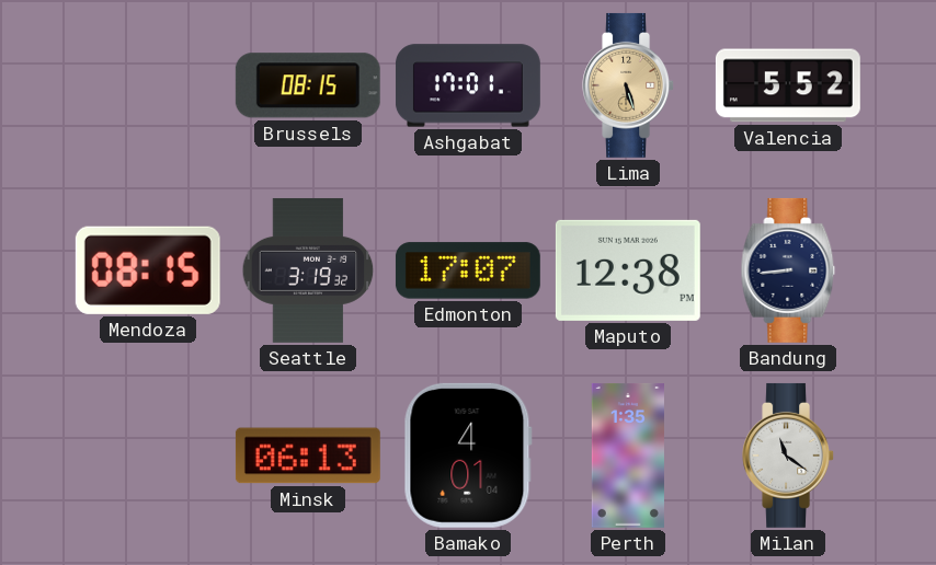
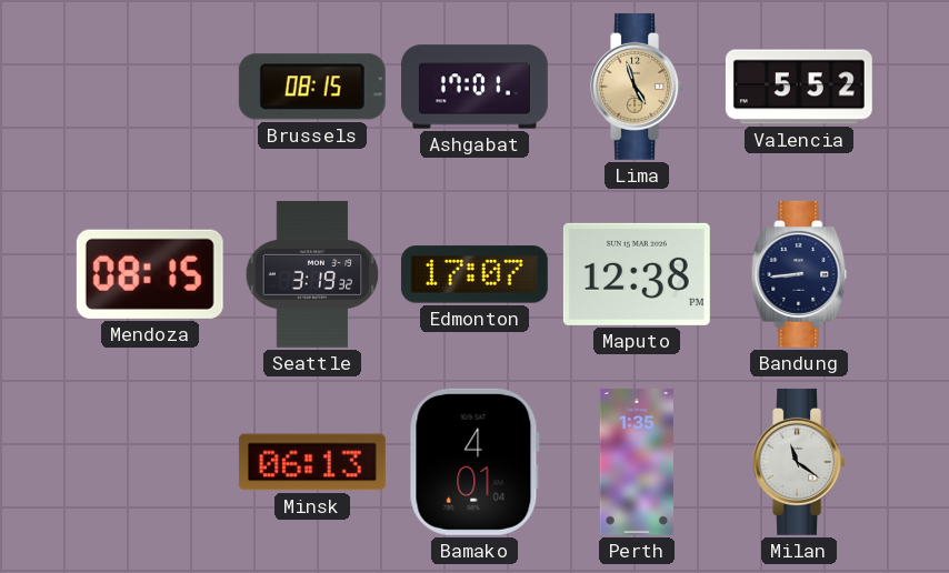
Lima: 5:27 -> 4:57
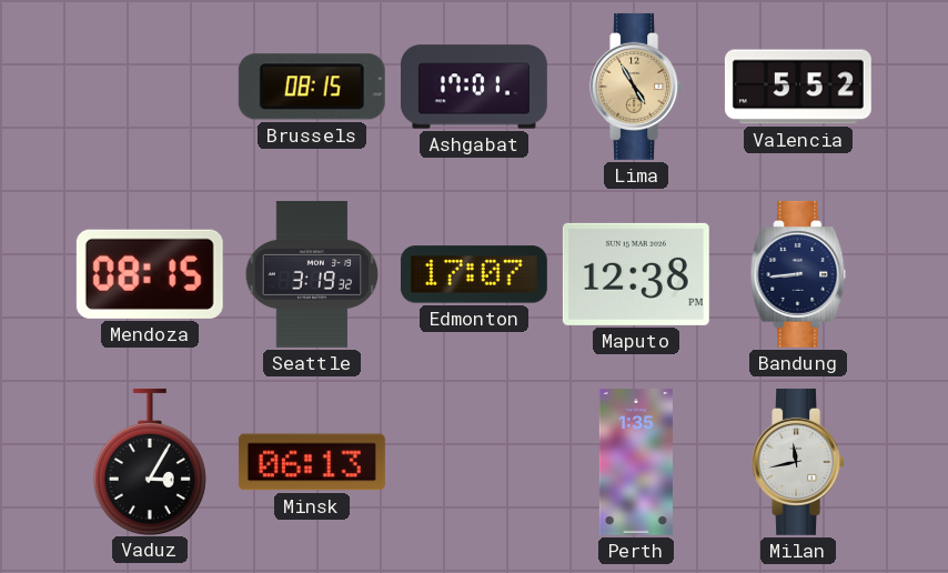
Lima: 4:57 -> 4:55
Vaduz: none -> 3:05
Bamako: 4:01 -> none
Milan: 11:21 -> 11:43
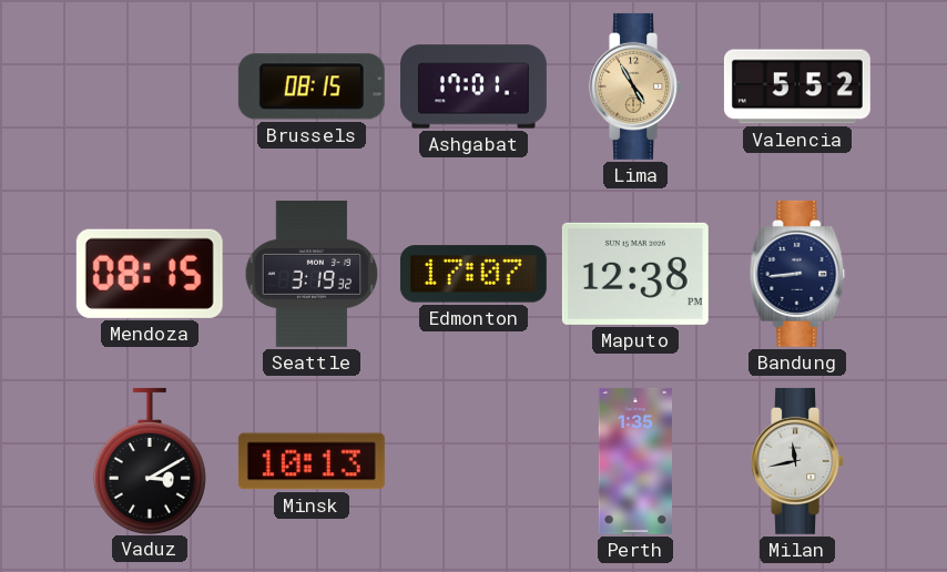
Vaduz: 3:05 -> 3:10
Minsk: 06:13 -> 10:13
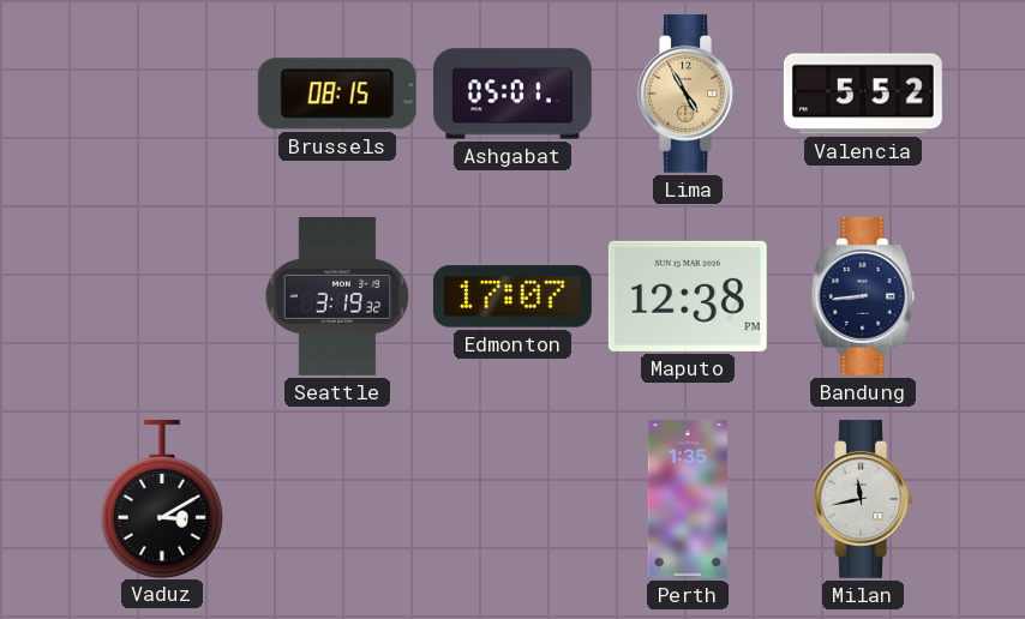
Ashgabat: 17:01 -> 05:01
Mendoza: 08:15 -> none
Minsk: 10:13 -> none
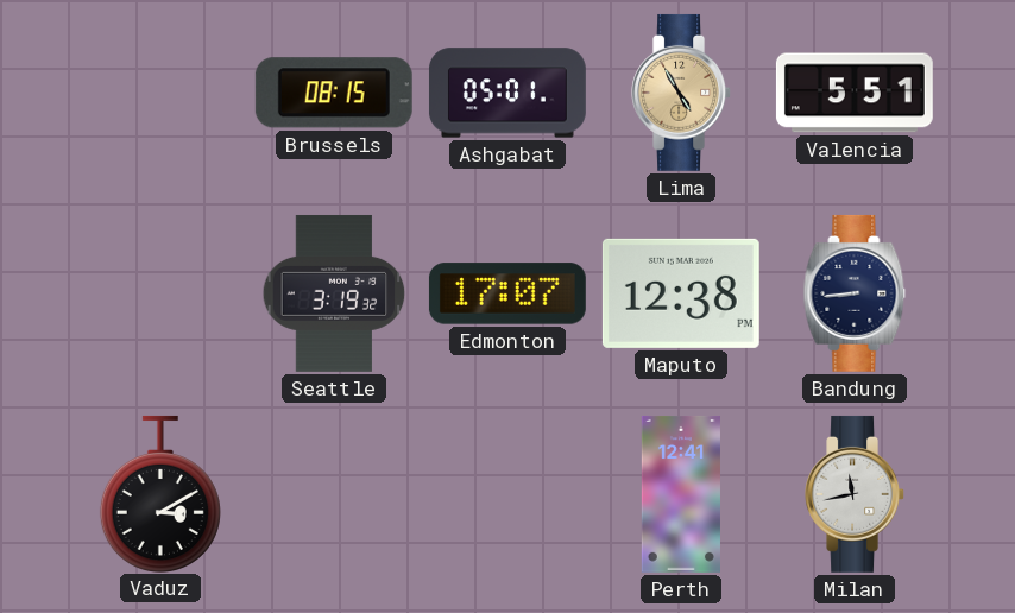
Valencia: 5:52 -> 5:51
Perth: 1:35 -> 12:41
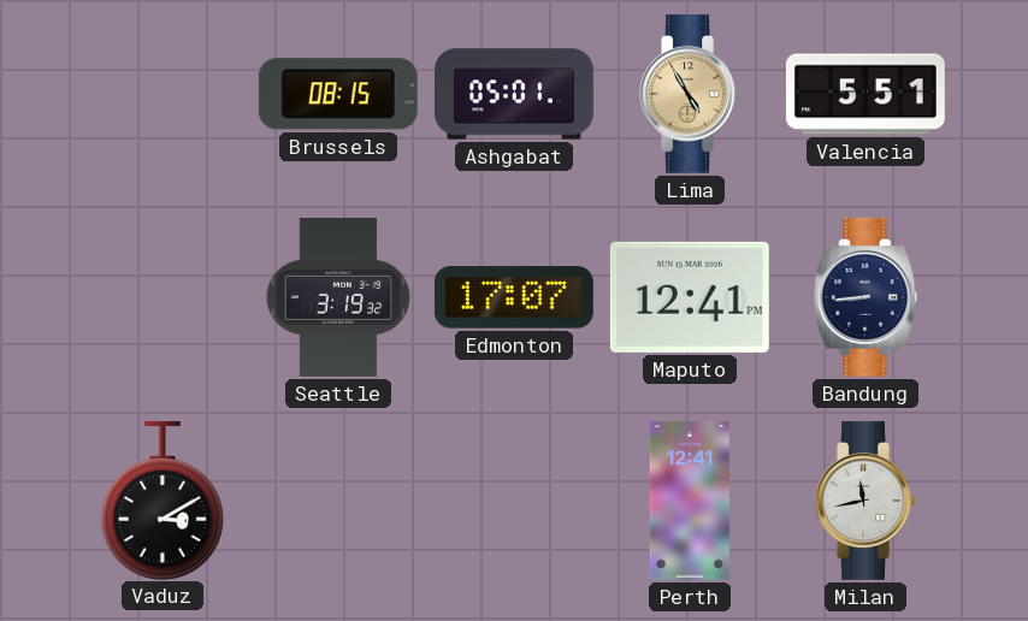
Maputo: 12:38 -> 12:41
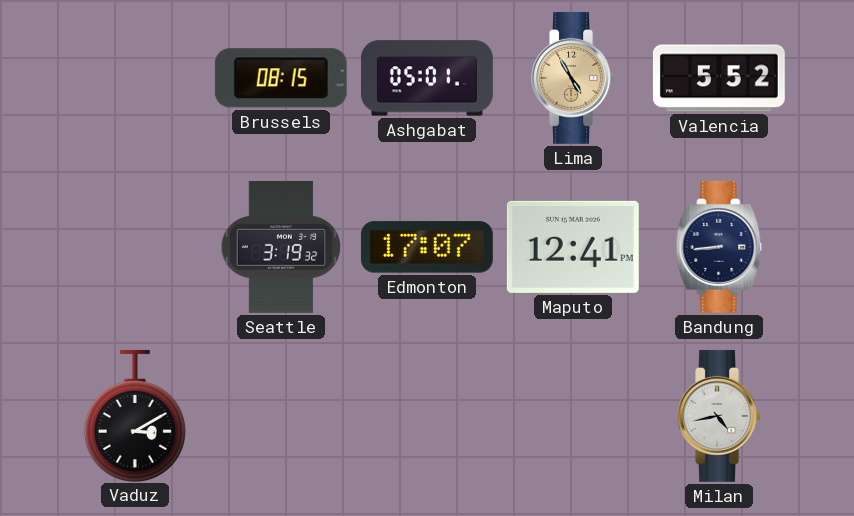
Valencia: 5:51 -> 5:52
Perth: 12:41 -> none
Milan: 11:43 -> 4:43
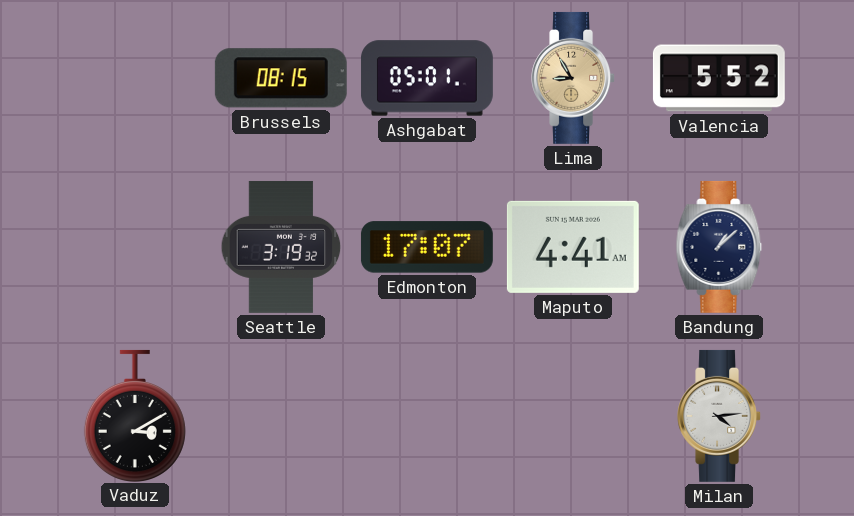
Lima: 4:55 -> 8:55
Maputo: 12:41 -> 4:41
Bandung: 8:44 -> 1:08
Milan: 4:43 -> 4:14
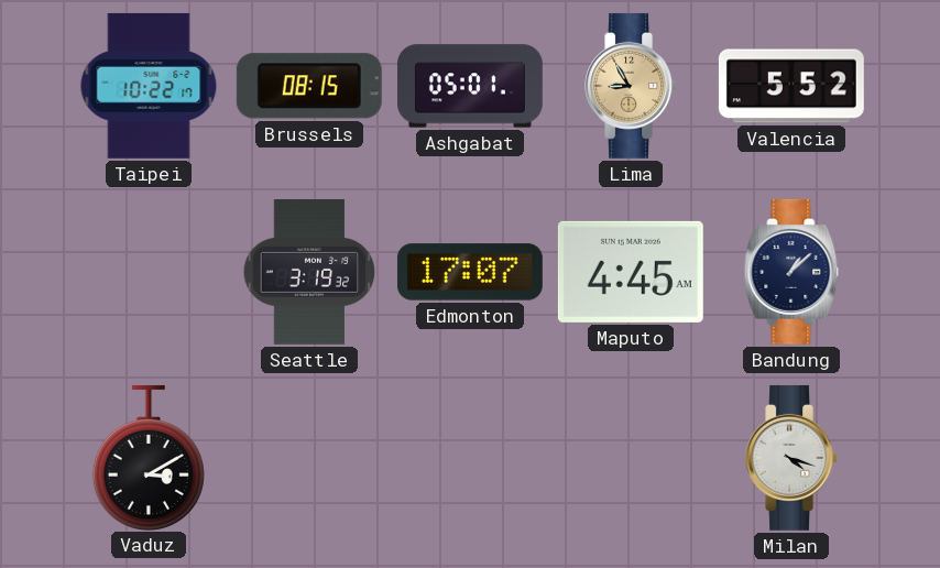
Taipei: none -> 10:22
Maputo: 4:41 -> 4:45
Milan: 4:14 -> 4:18
